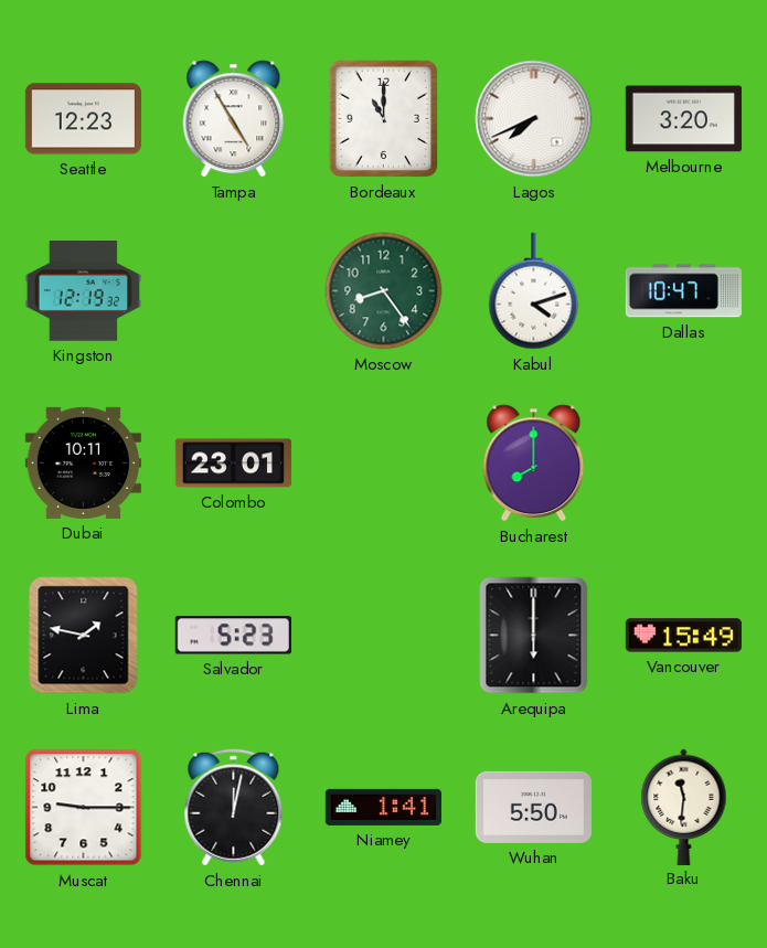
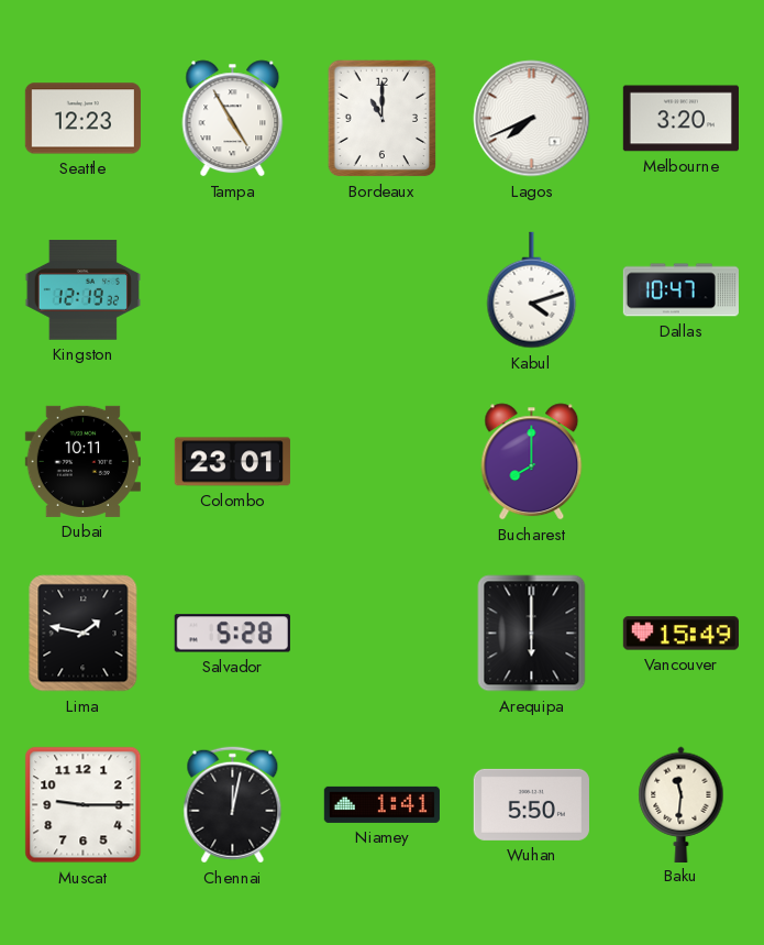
Moscow: 8:24 -> none
Salvador: 5:23 -> 5:28
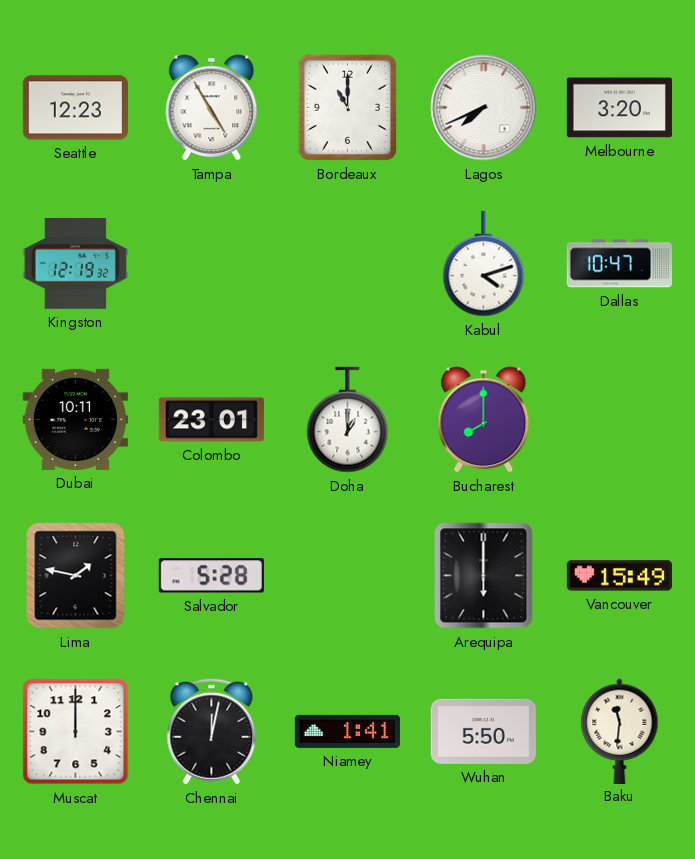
Doha: none -> 1:00
Muscat: 9:15 -> 12:00
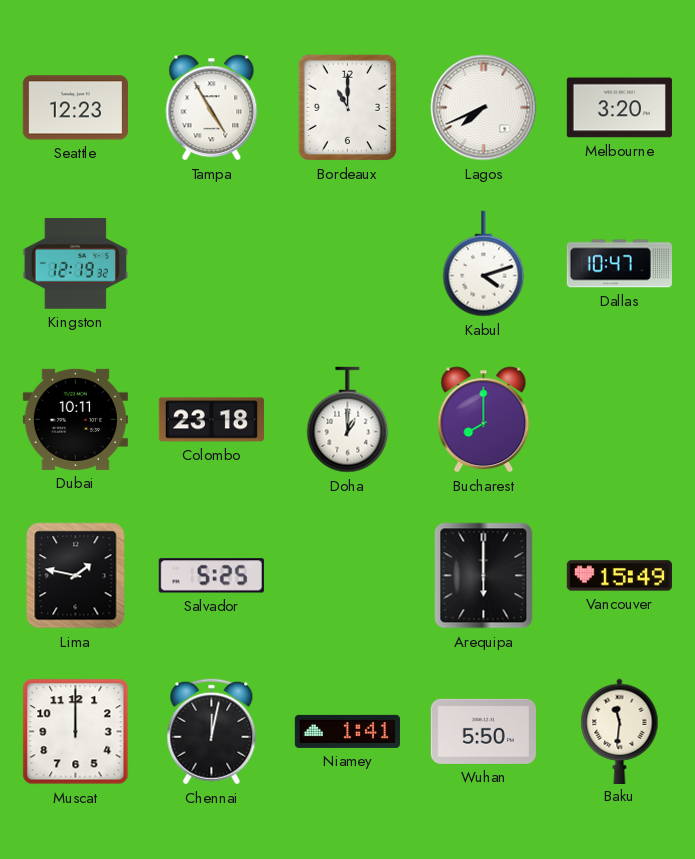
Colombo: 23:01 -> 23:18
Salvador: 5:28 -> 5:25
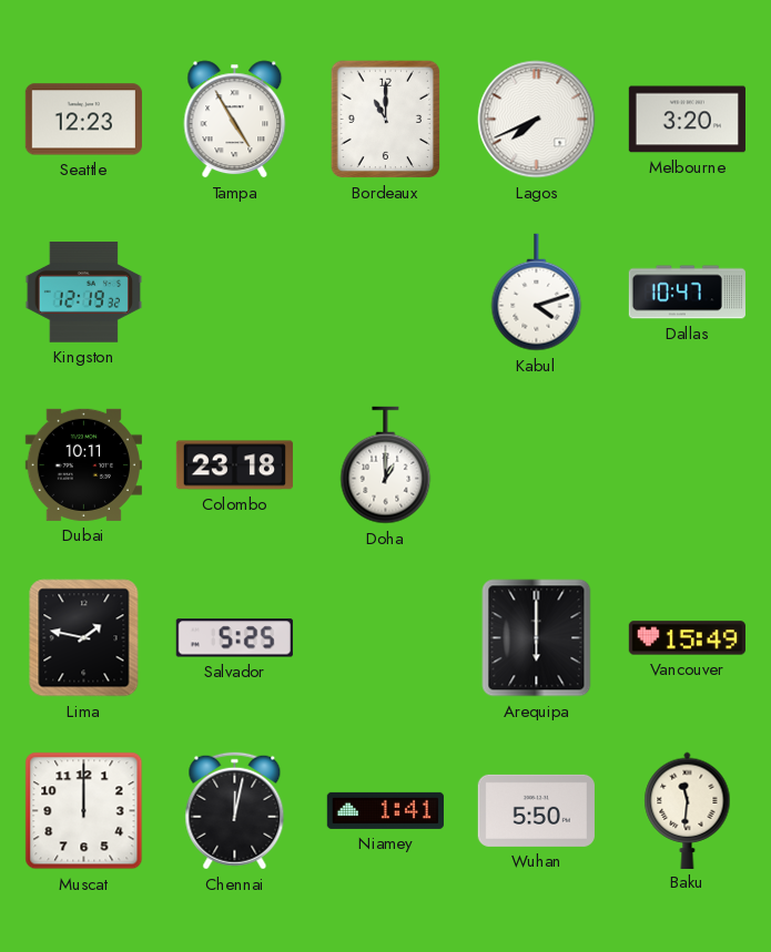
Bucharest: 8:00 -> none
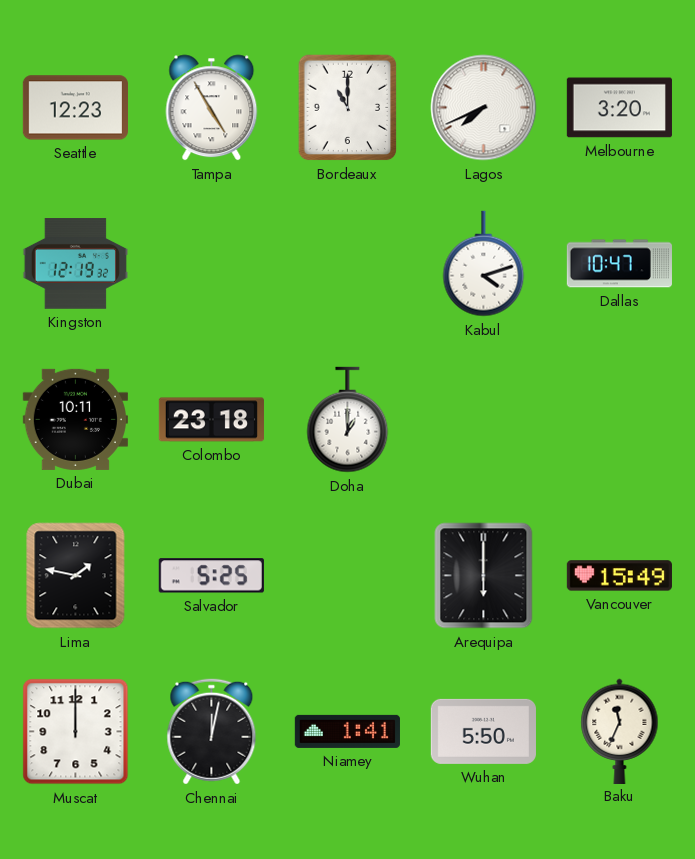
Baku: 11:31 -> 11:34
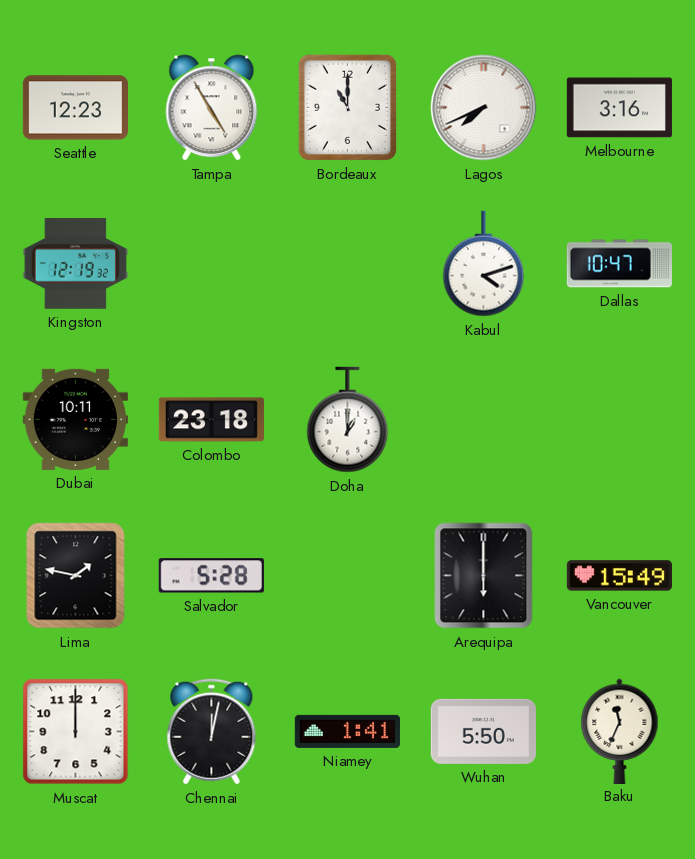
Melbourne: 3:20 -> 3:16
Salvador: 5:25 -> 5:28
